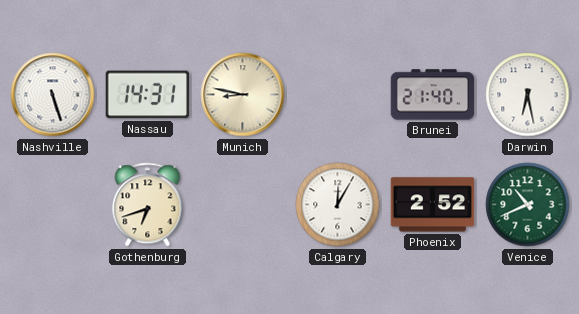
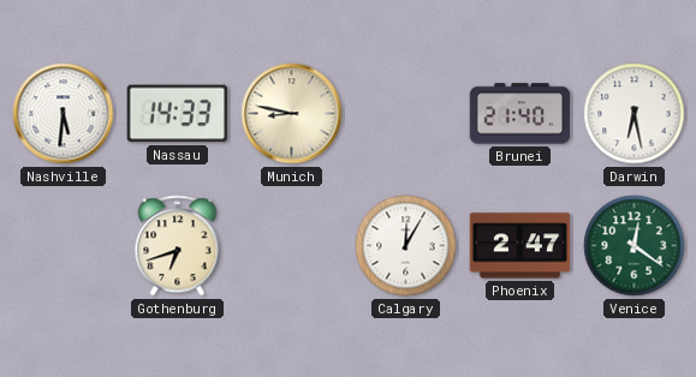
Nashville: 5:27 -> 5:31
Nassau: 14:31 -> 14:33
Phoenix: 2:52 -> 2:47
Venice: 10:41 -> 12:21
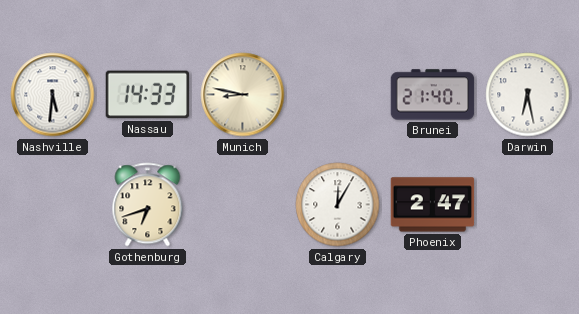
Venice: 12:21 -> none
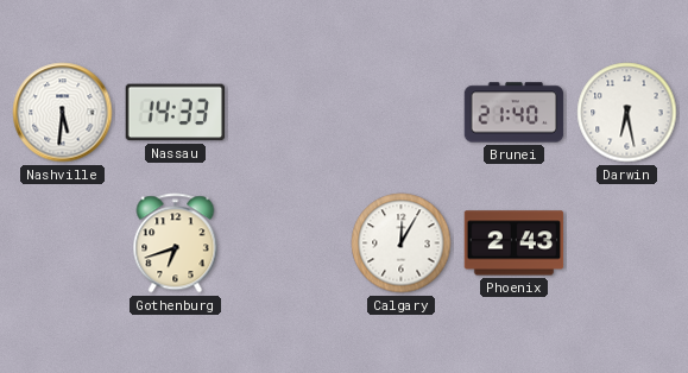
Munich: 8:47 -> none
Phoenix: 2:47 -> 2:43
